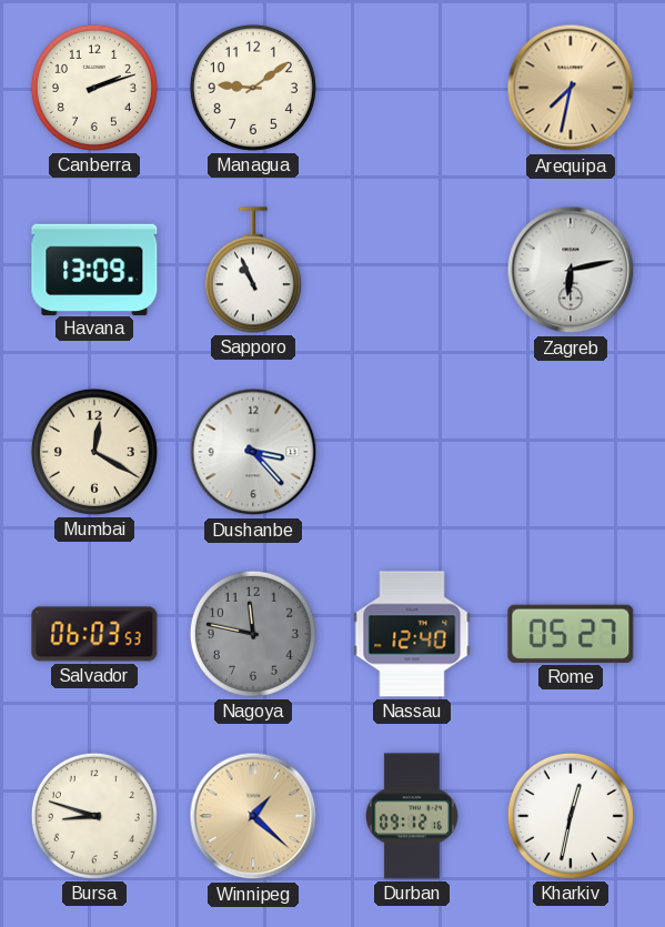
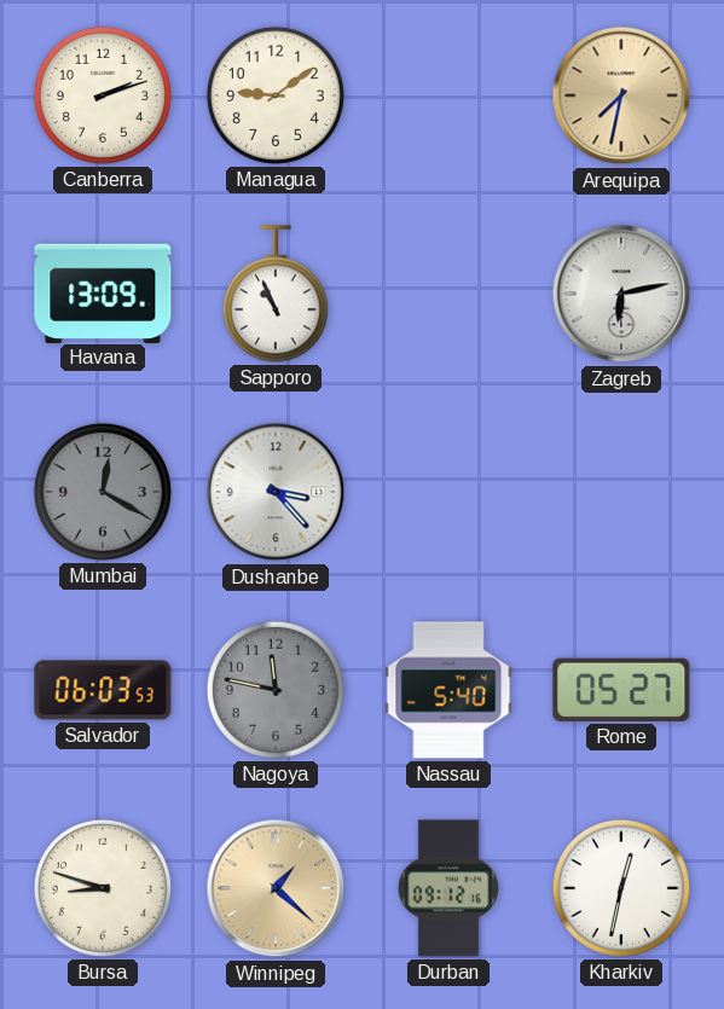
Mumbai dial: cream -> grey
Nassau: 12:40 -> 5:40
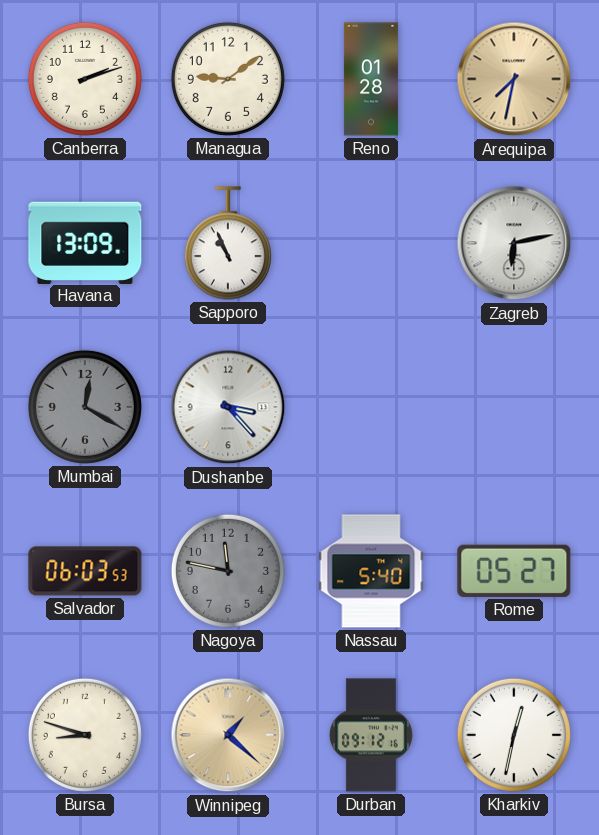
Reno: none -> 01:28
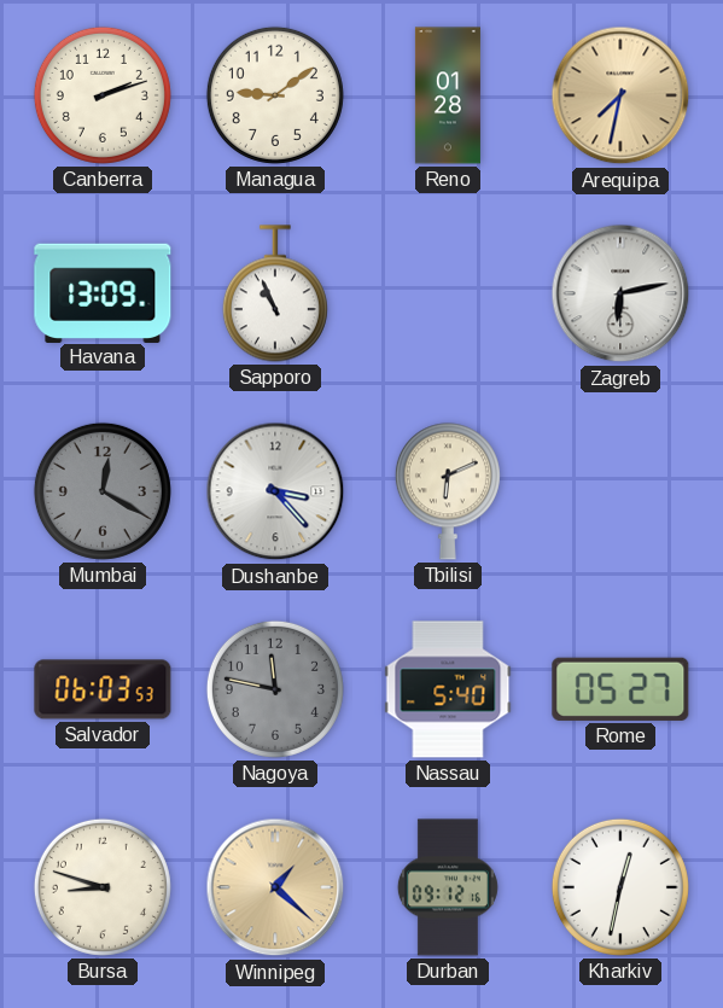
Tbilisi: none -> 6:11
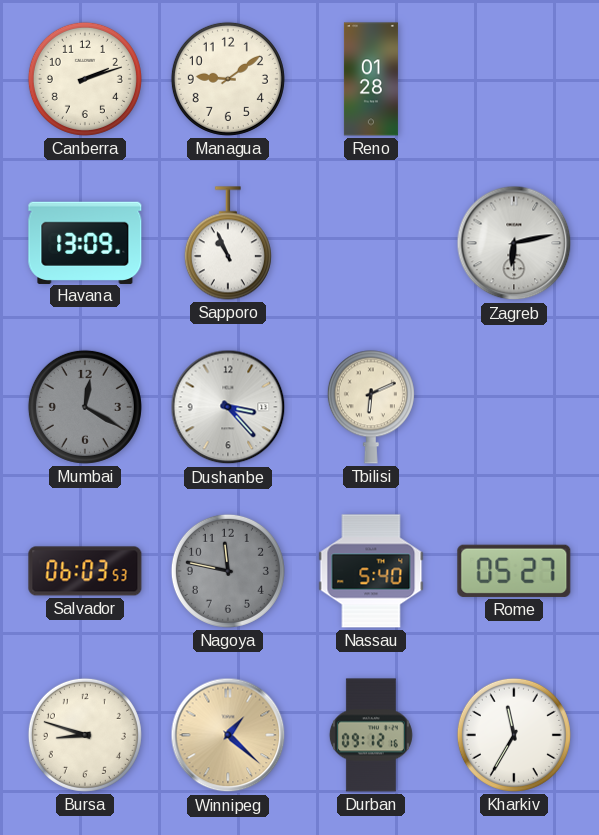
Arequipa: 7:32 -> none
Kharkiv: 12:32 -> 11:35
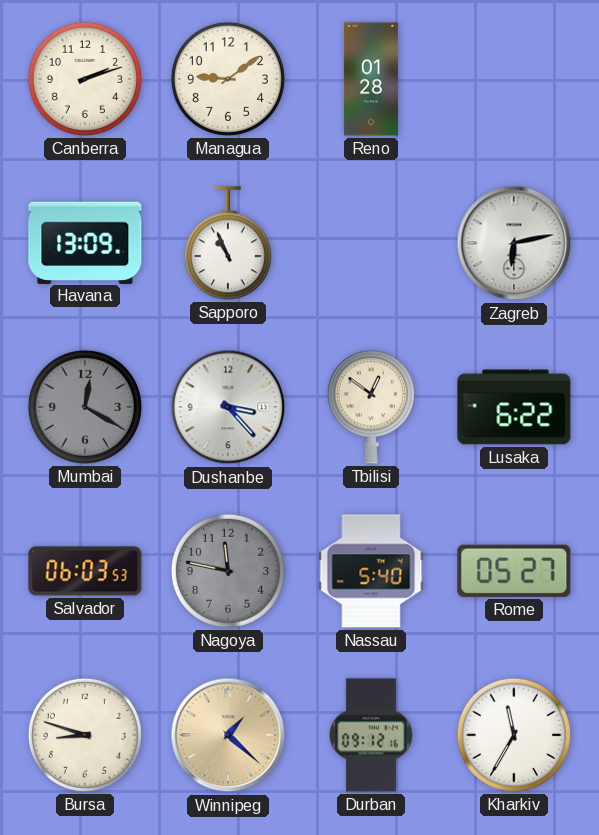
Tbilisi: 6:11 -> 12:51
Lusaka: none -> 6:22
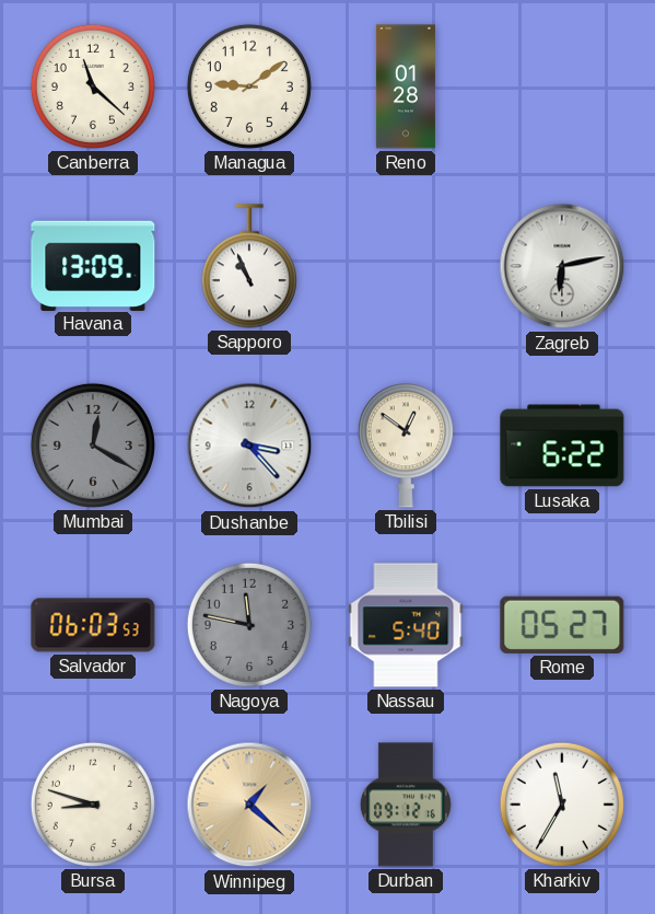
Canberra: 2:12 -> 11:22
